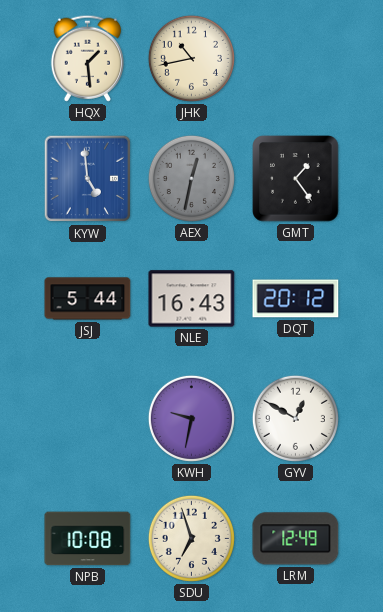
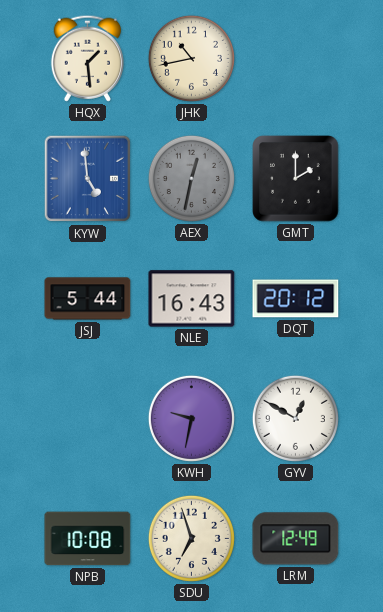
GMT: 1:24 -> 2:00
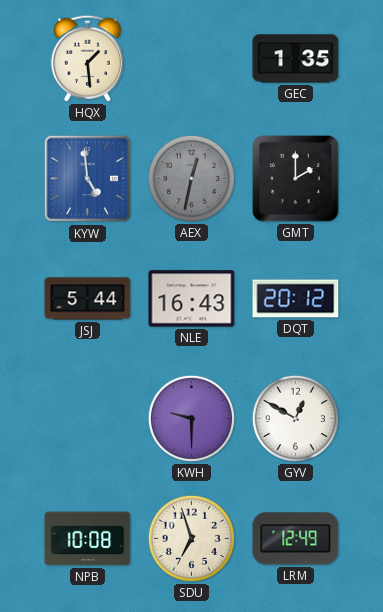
JHK: 10:43 -> none
GEC: none -> 1:35
KWH: 9:32 -> 9:30
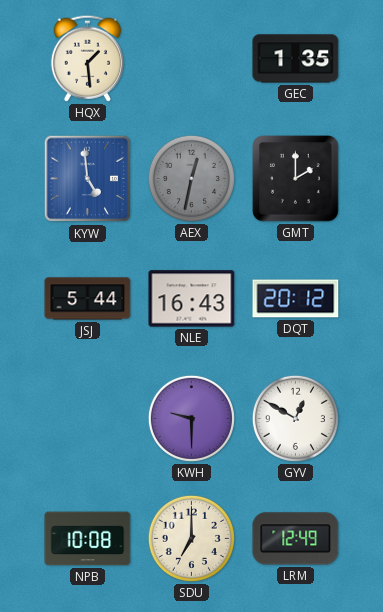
SDU: 6:57 -> 7:00
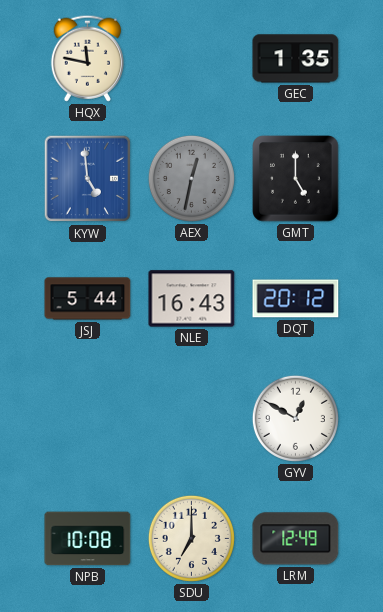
HQX: 1:29 -> 11:47
GMT: 2:00 -> 5:00
KWH: 9:30 -> none
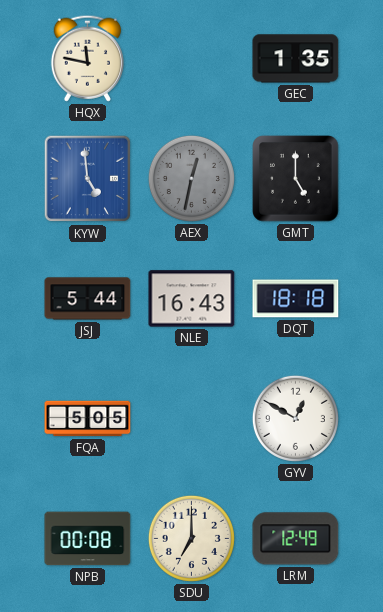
DQT: 20:12 -> 18:18
FQA: none -> 5:05
NPB: 10:08 -> 00:08
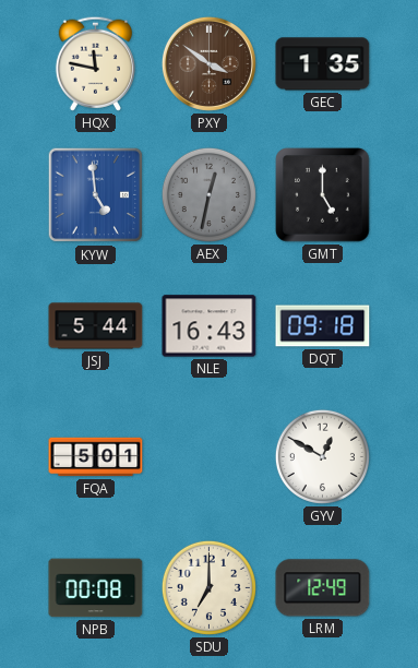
PXY: none -> 3:51
DQT: 18:18 -> 09:18
FQA: 5:05 -> 5:01
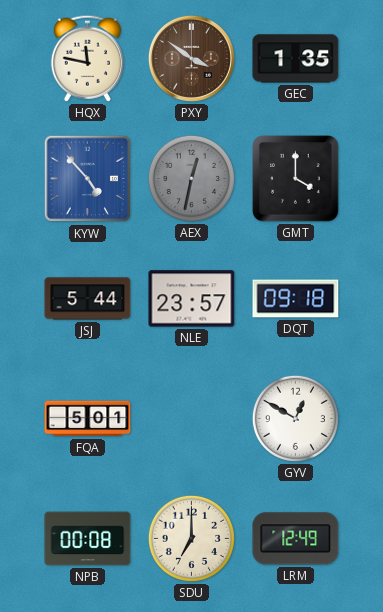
KYW: 4:59 -> 4:53
GMT: 5:00 -> 4:00
NLE: 16:43 -> 23:57
